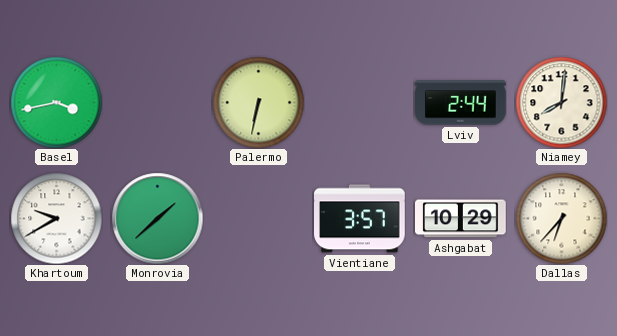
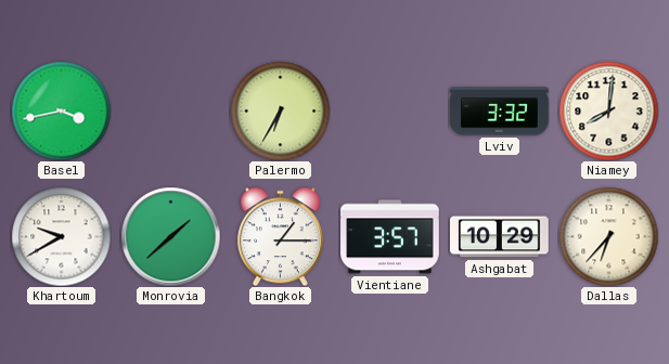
Palermo: 6:32 -> 6:35
Lviv: 2:44 -> 3:32
Bangkok: none -> 1:15
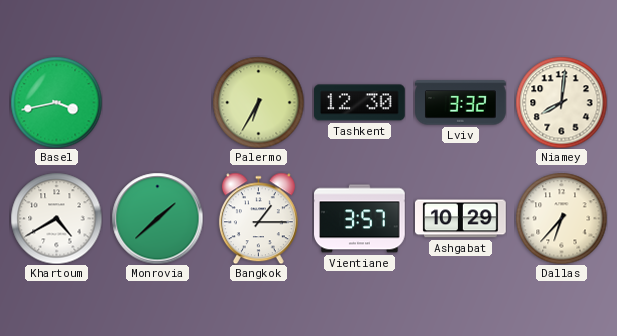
Tashkent: none -> 12:30
Khartoum: 9:40 -> 4:40
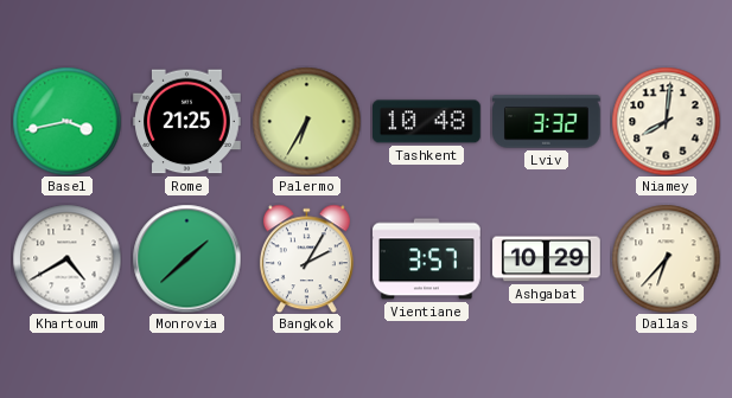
Rome: none -> 21:25
Tashkent: 12:30 -> 10:48
Bangkok: 1:15 -> 2:05
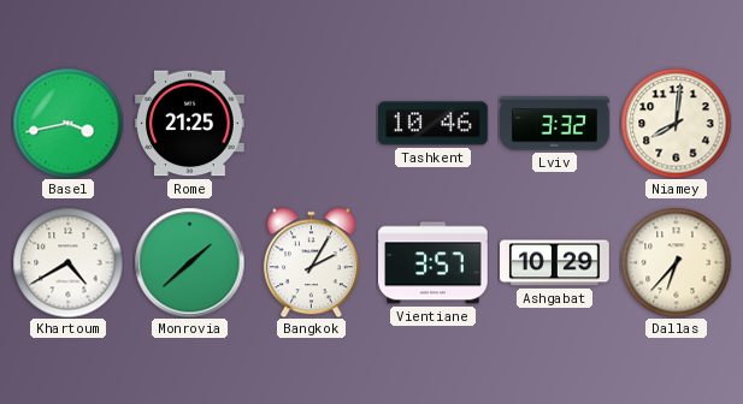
Palermo: 6:35 -> none
Tashkent: 10:48 -> 10:46
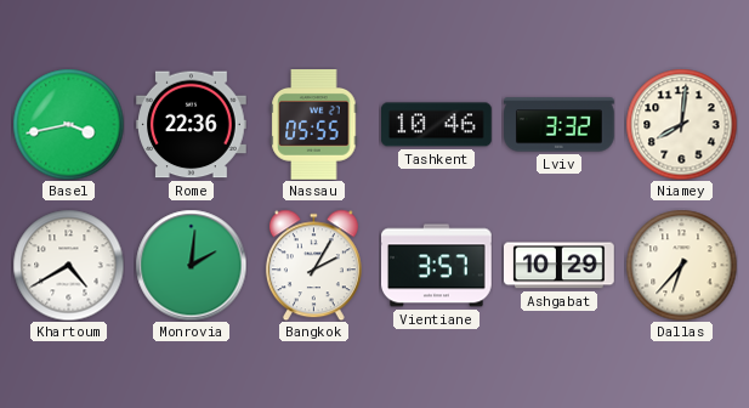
Rome: 21:25 -> 22:36
Nassau: none -> 05:55
Monrovia: 1:38 -> 2:01
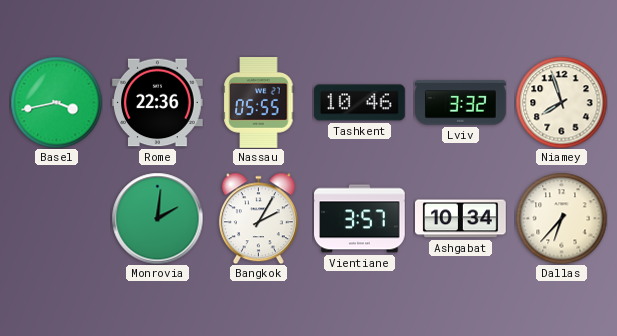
Niamey: 8:01 -> 7:57
Khartoum: 4:40 -> none
Ashgabat: 10:29 -> 10:34
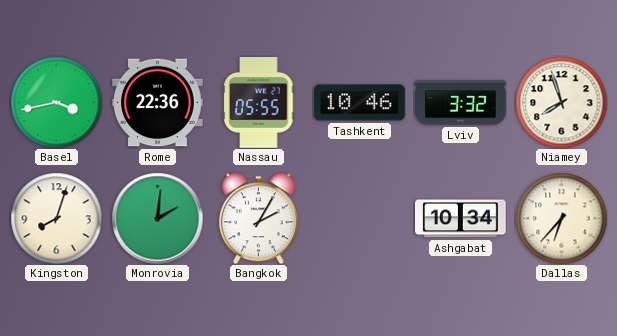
Kingston: none -> 8:03
Vientiane: 3:57 -> none
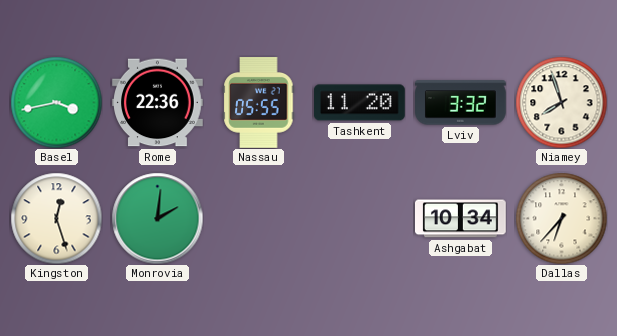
Tashkent: 10:46 -> 11:20
Kingston: 8:03 -> 12:27
Bangkok: 2:05 -> none
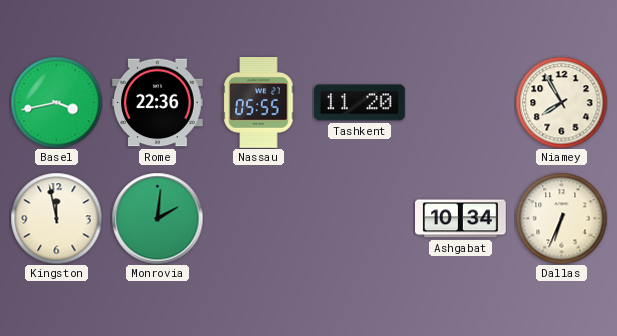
Lviv: 3:32 -> none
Niamey: 7:57 -> 7:55
Kingston: 12:27 -> 11:58
Dallas: 6:37 -> 6:34
